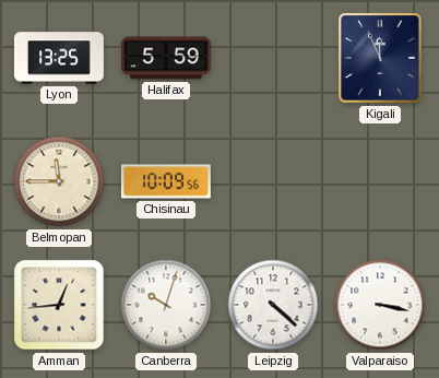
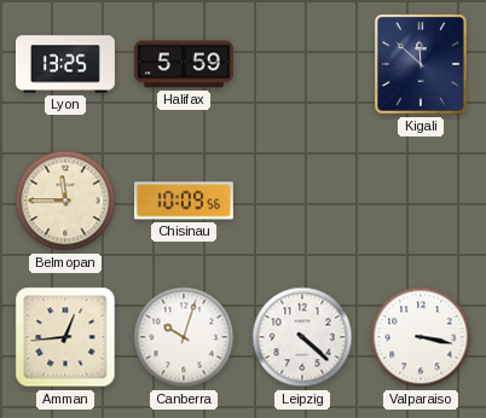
Kigali: 11:56 -> 11:52
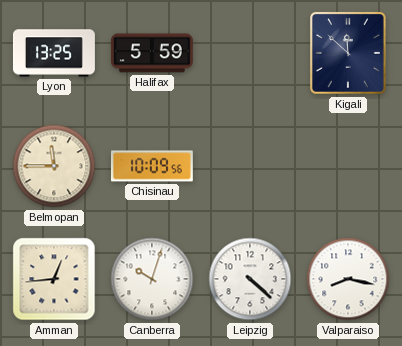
Valparaiso: 3:17 -> 8:17
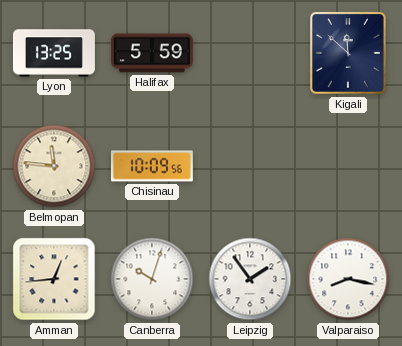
Belmopan: 11:45 -> 11:46
Leipzig: 4:22 -> 1:54
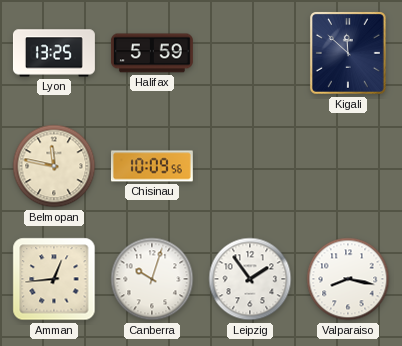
Belmopan: 11:46 -> 11:47
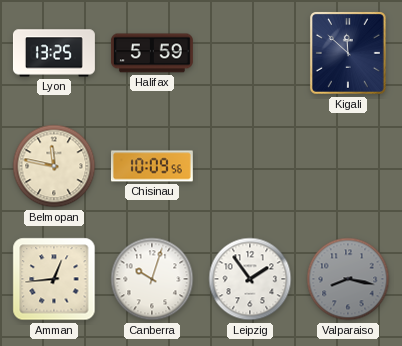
Valparaiso dial: white -> grey
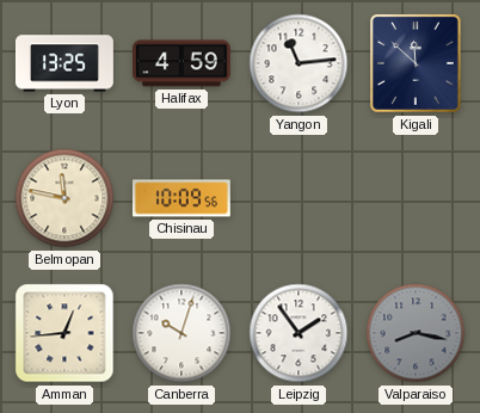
Halifax: 5:59 -> 4:59
Yangon: none -> 11:14
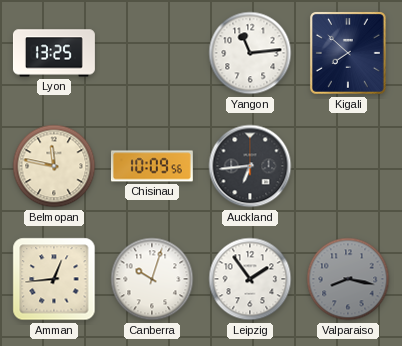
Halifax: 4:59 -> none
Kigali: 11:52 -> 7:52
Auckland: none -> 6:44
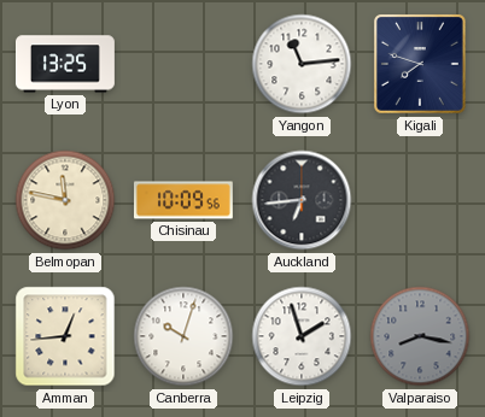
Kigali: 7:52 -> 7:48
Leipzig: 1:54 -> 1:57
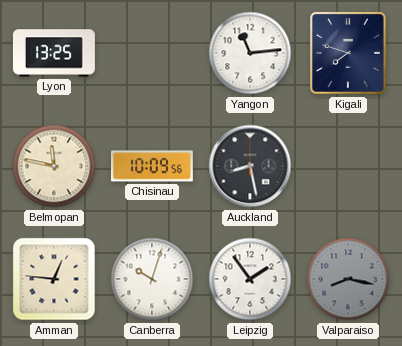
Auckland: 6:44 -> 8:28
Amman: 12:44 -> 12:46
Leipzig: 1:57 -> 1:54
